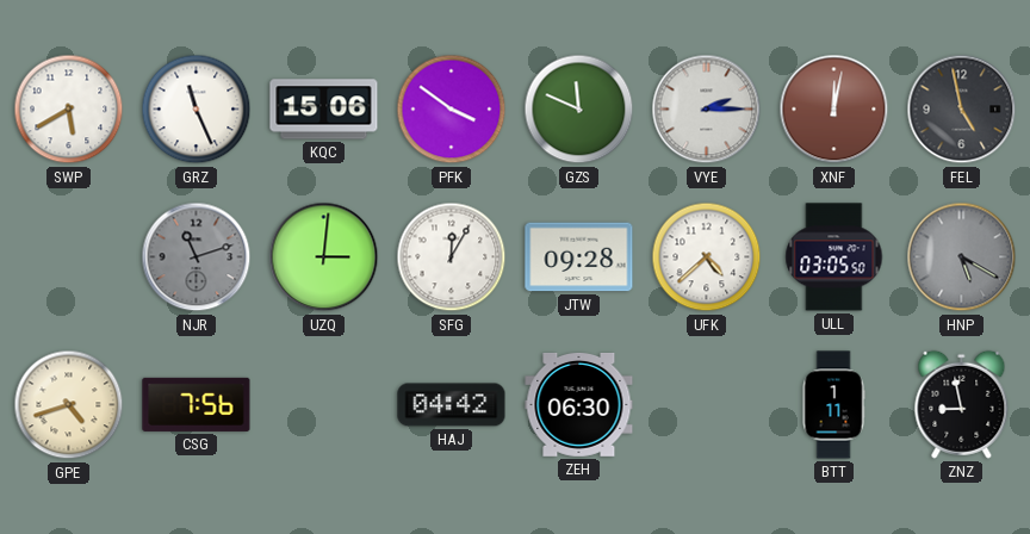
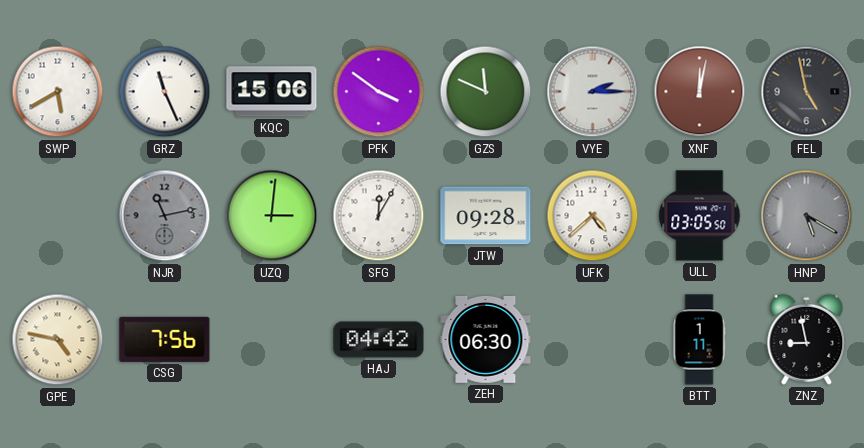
NJR: 11:12 -> 11:13
GPE: 4:42 -> 4:47
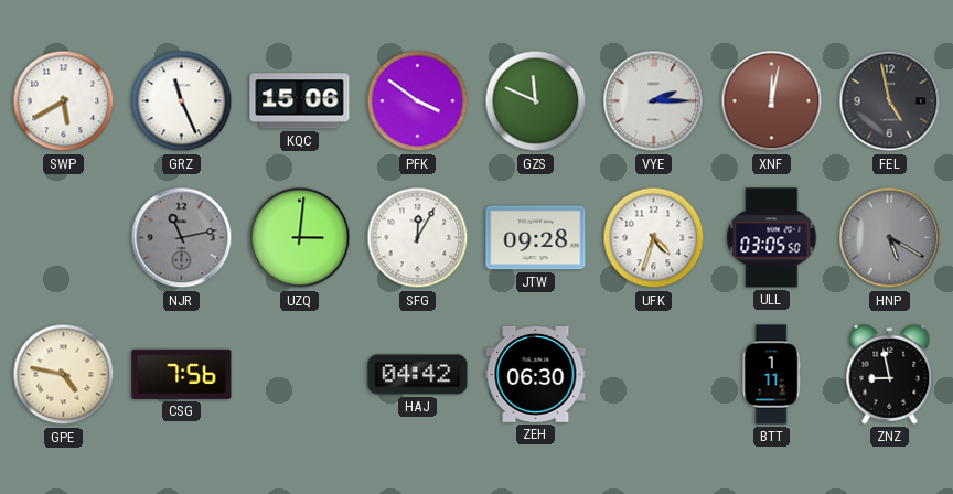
UFK: 4:38 -> 4:33
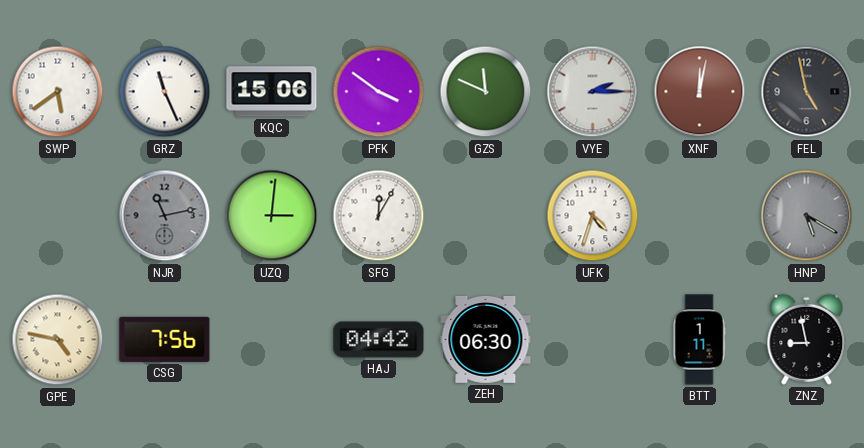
SWP: 5:40 -> 5:39
JTW: 09:28 -> none
ULL: 03:05 -> none
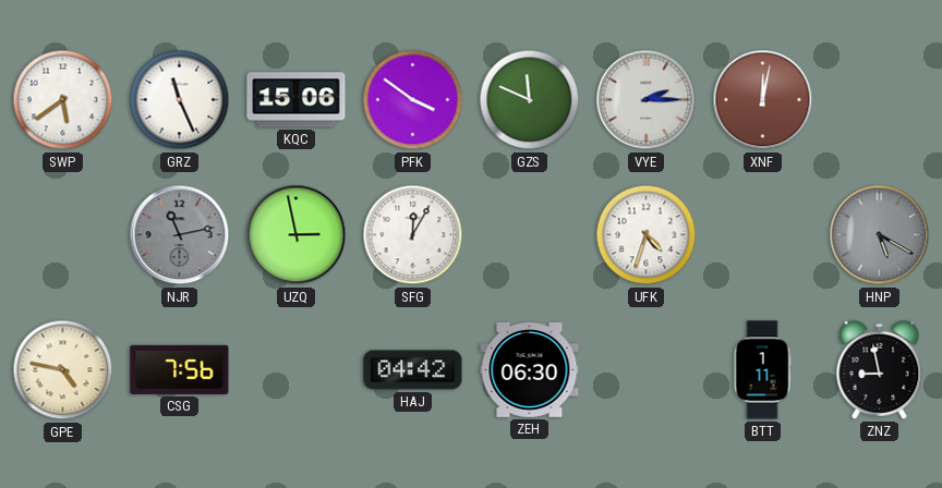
FEL: 4:58 -> none
UZQ: 3:01 -> 2:58
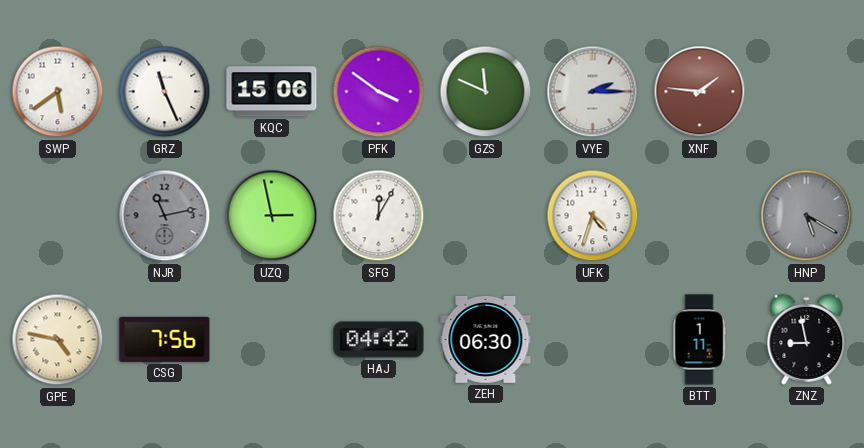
XNF: 12:02 -> 1:46
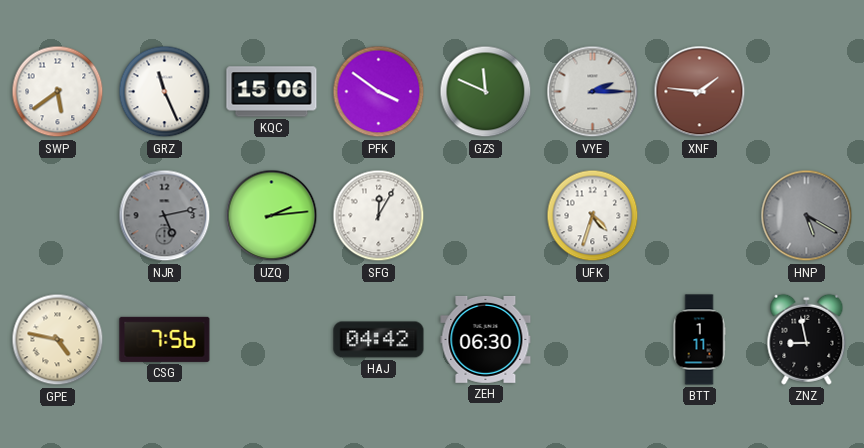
NJR: 11:13 -> 5:13
UZQ: 2:58 -> 2:14
